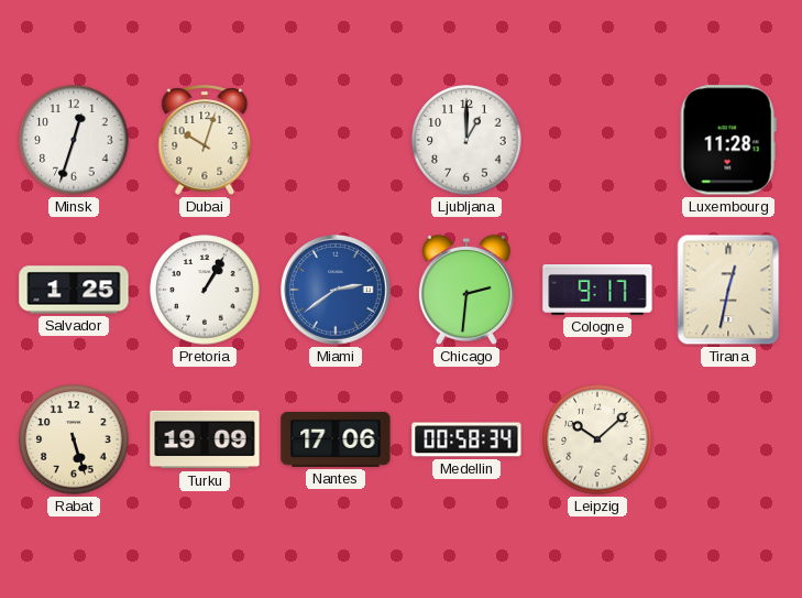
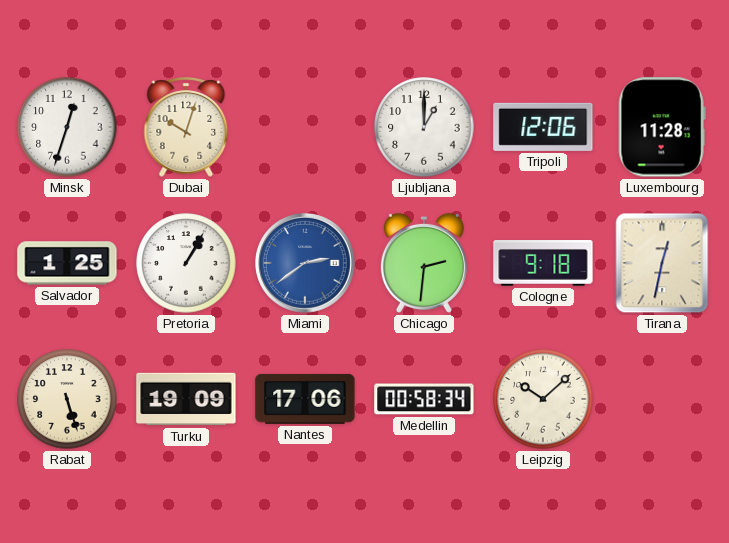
Tripoli: none -> 12:06
Cologne: 9:17 -> 9:18
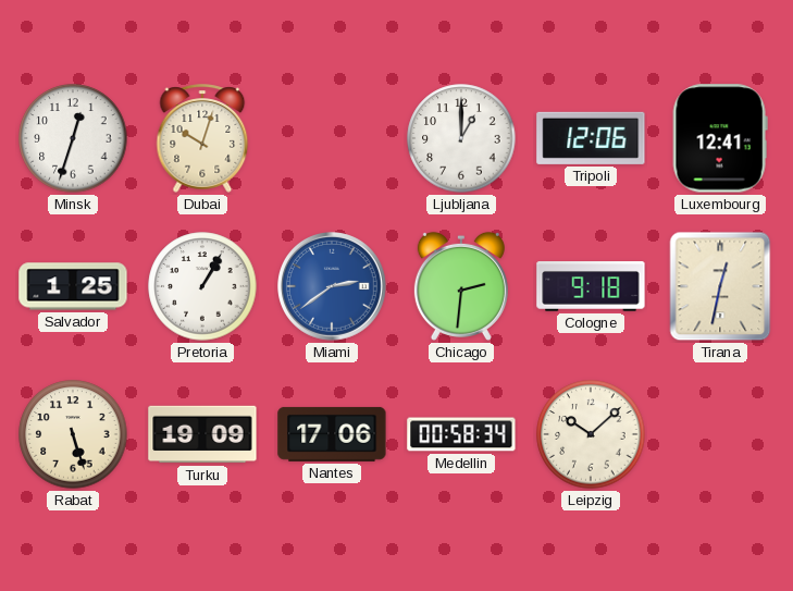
Luxembourg: 11:28 -> 12:41
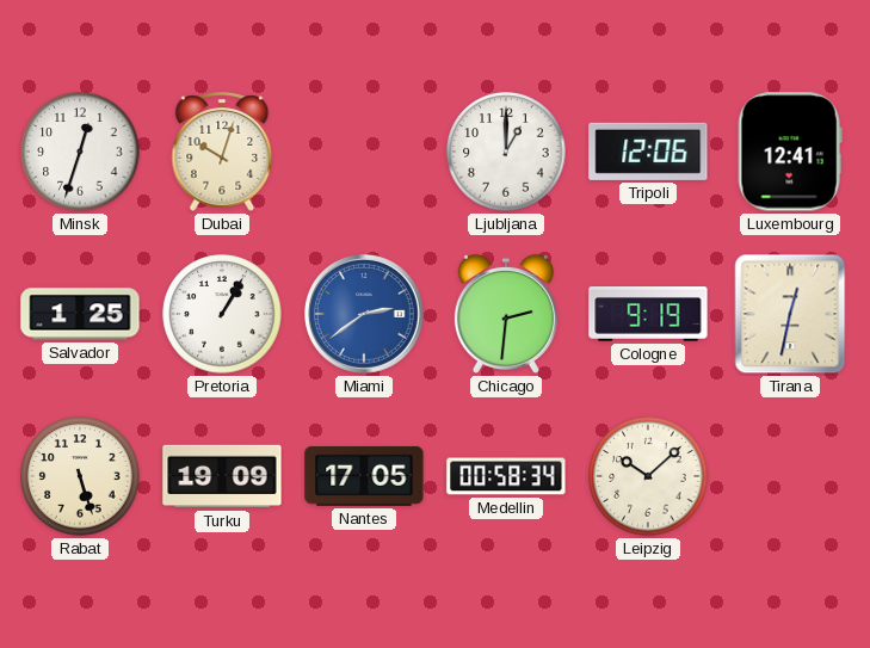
Cologne: 9:18 -> 9:19
Nantes: 17:06 -> 17:05
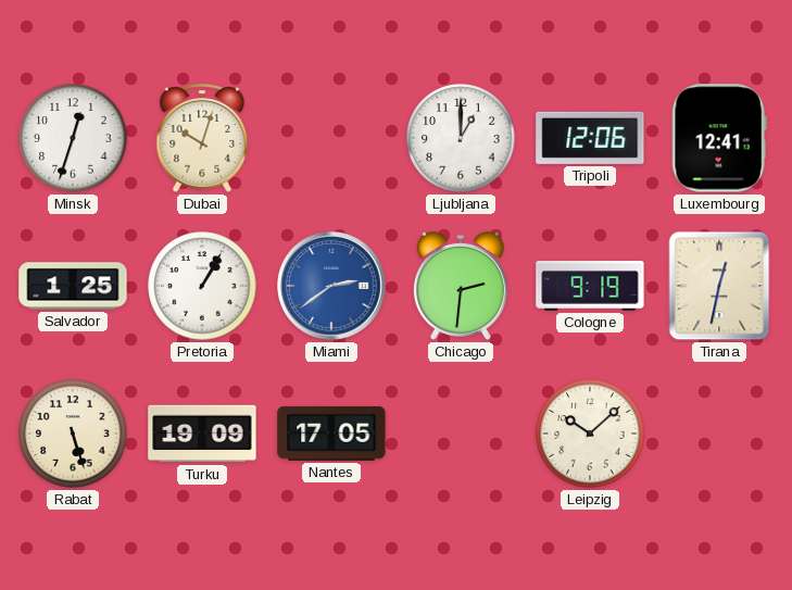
Medellin: 00:58 -> none
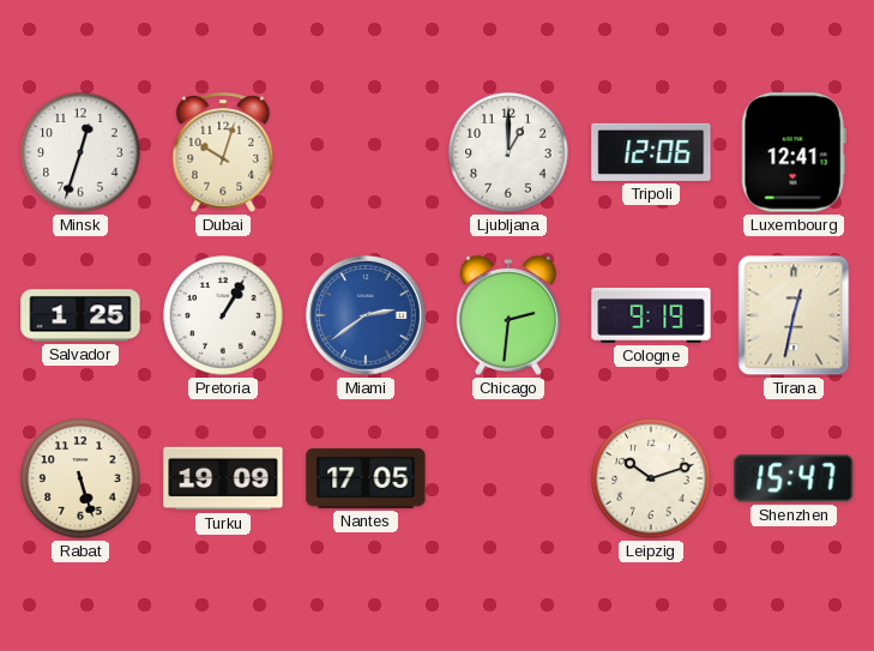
Leipzig: 10:08 -> 10:12
Shenzhen: none -> 15:47
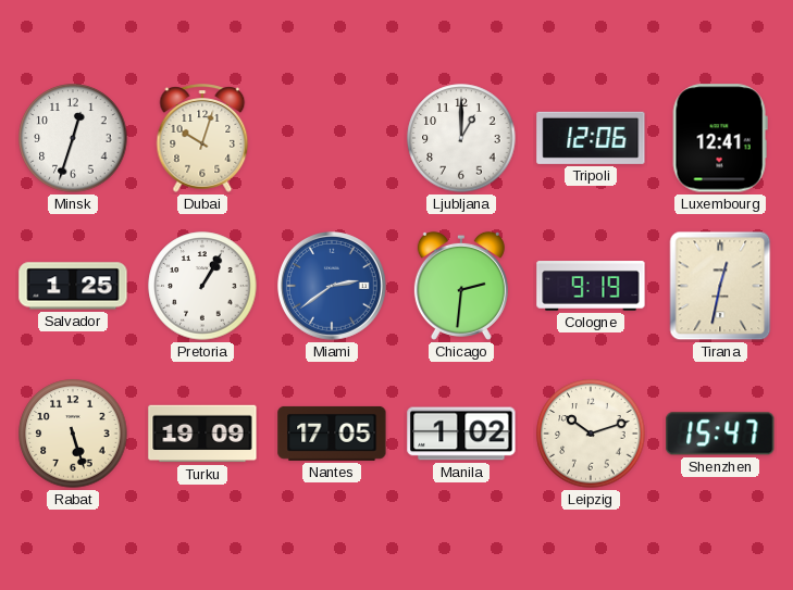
Manila: none -> 1:02
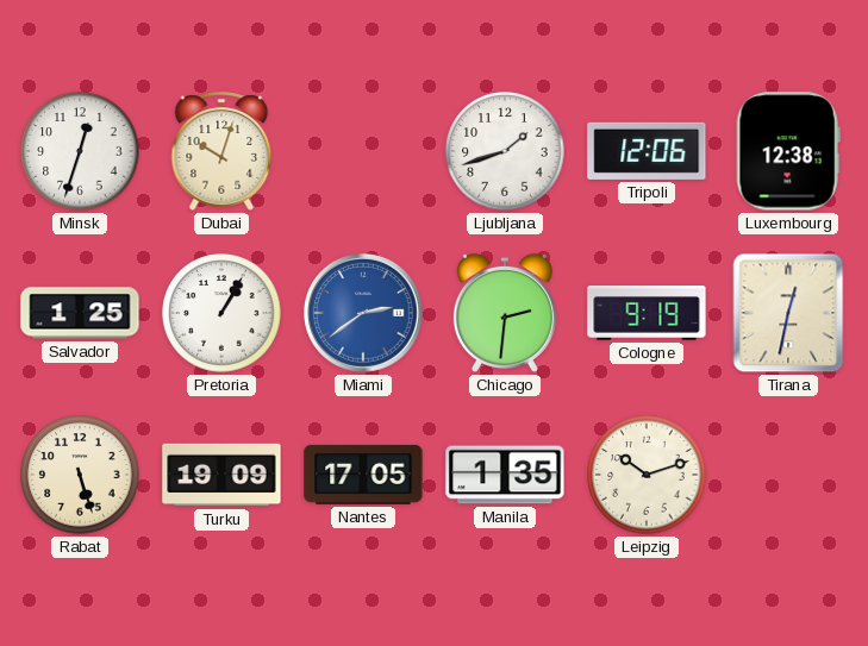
Ljubljana: 1:00 -> 1:42
Luxembourg: 12:41 -> 12:38
Manila: 1:02 -> 1:35
Shenzhen: 15:47 -> none
